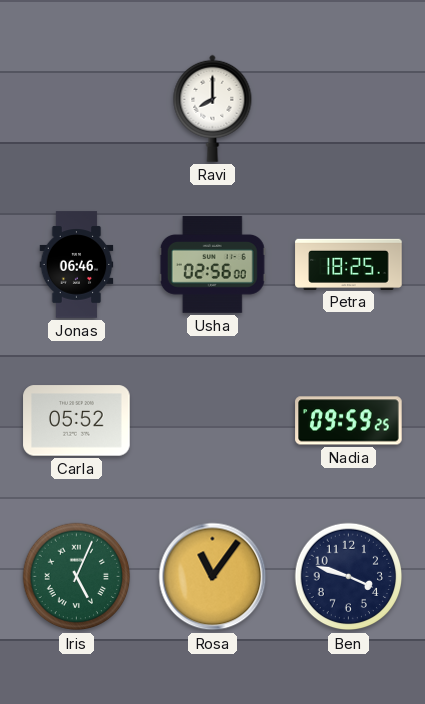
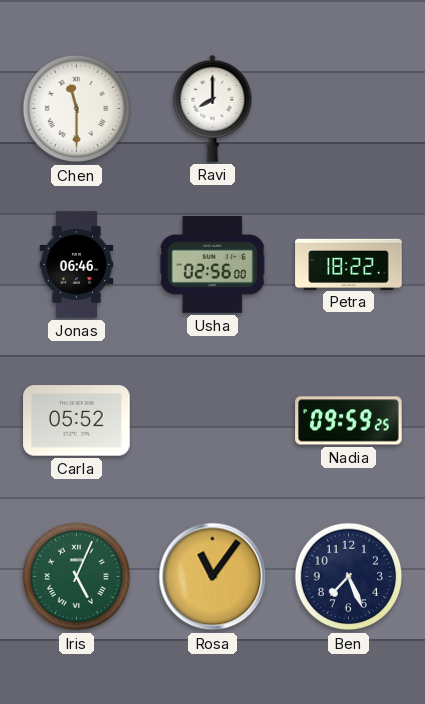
Chen: none -> 11:30
Petra: 18:25 -> 18:22
Ben: 3:48 -> 7:26
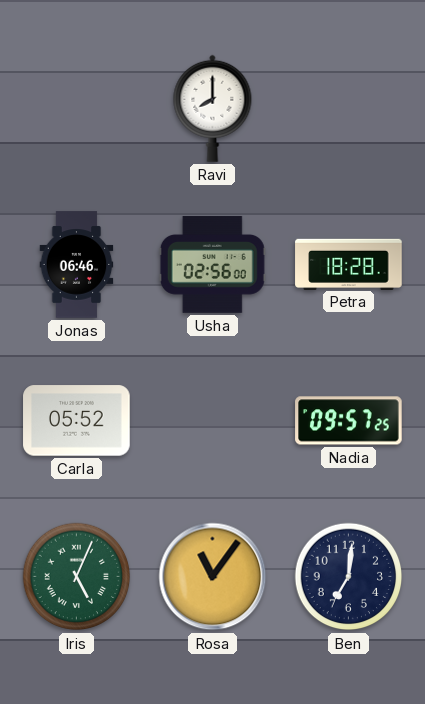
Chen: 11:30 -> none
Petra: 18:22 -> 18:28
Nadia: 09:59 -> 09:57
Ben: 7:26 -> 7:01
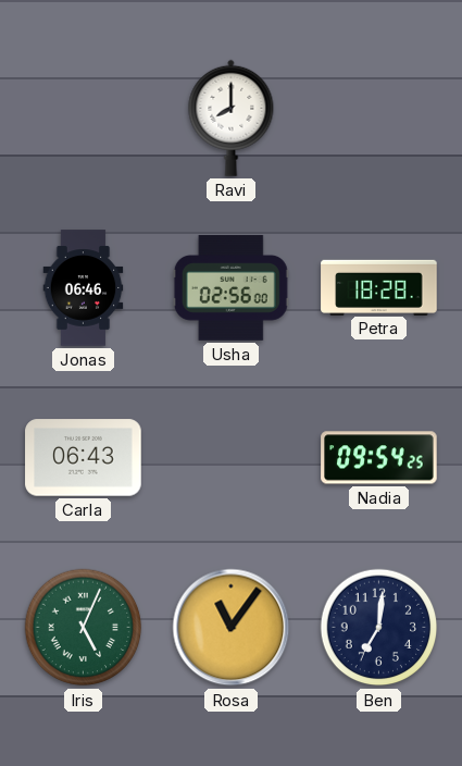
Carla: 05:52 -> 06:43
Nadia: 09:57 -> 09:54
